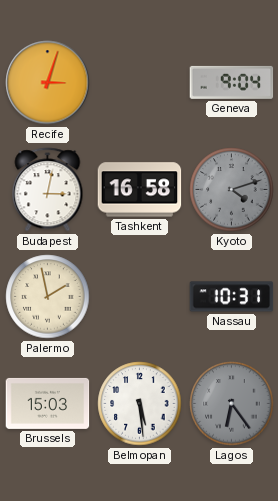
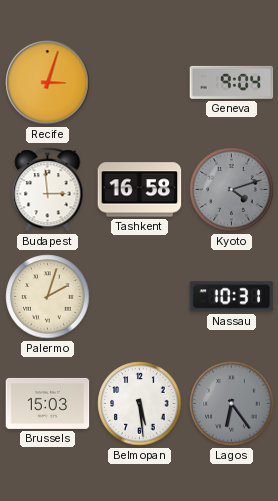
Budapest: 3:02 -> 2:59
Palermo: 1:58 -> 2:03
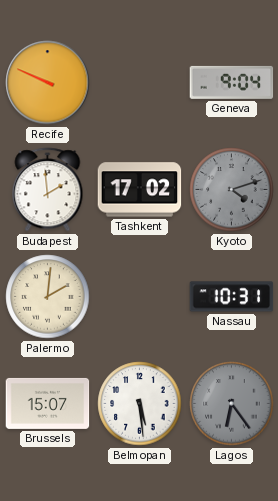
Recife: 3:03 -> 9:49
Budapest: 2:59 -> 1:59
Tashkent: 16:58 -> 17:02
Palermo: 2:03 -> 2:01
Brussels: 15:03 -> 15:07
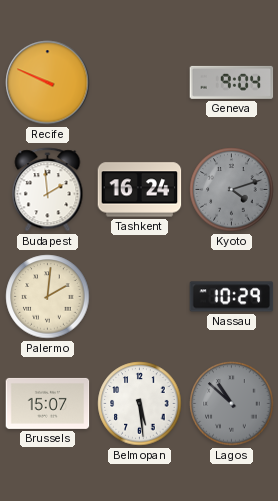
Tashkent: 17:02 -> 16:24
Nassau: 10:31 -> 10:29
Lagos: 6:24 -> 10:52
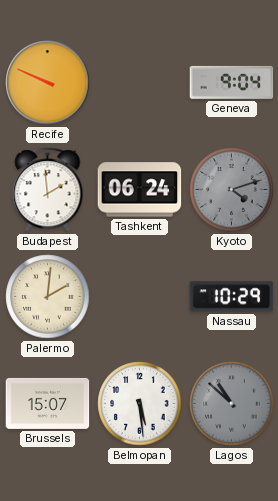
Tashkent: 16:24 -> 06:24
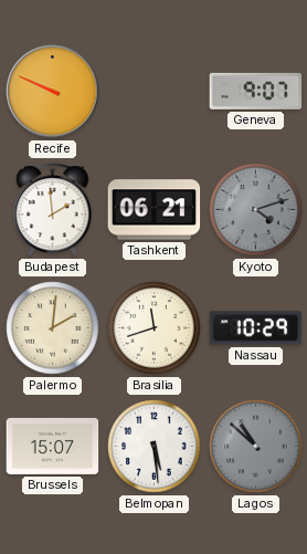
Geneva: 9:04 -> 9:07
Tashkent: 06:24 -> 06:21
Brasilia: none -> 11:42
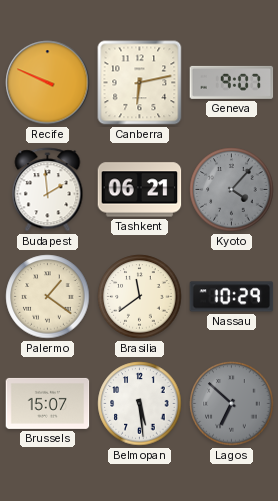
Canberra: none -> 6:13
Kyoto: 4:12 -> 4:07
Palermo: 2:01 -> 1:21
Brasilia: 11:42 -> 11:39
Lagos: 10:52 -> 6:52
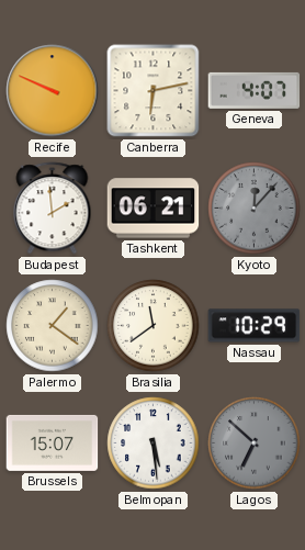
Geneva: 9:07 -> 4:07
Kyoto: 4:07 -> 12:07
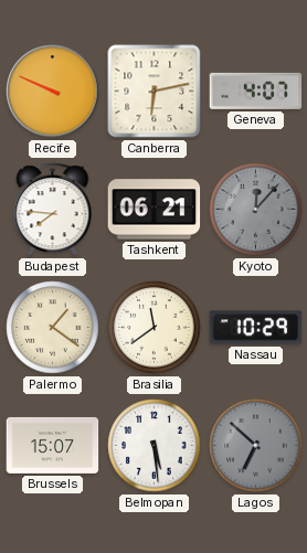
Budapest: 1:59 -> 7:46
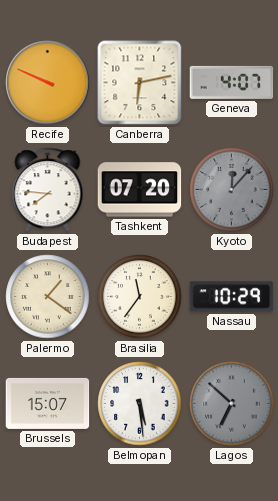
Tashkent: 06:21 -> 07:20
Brasilia: 11:39 -> 11:36
